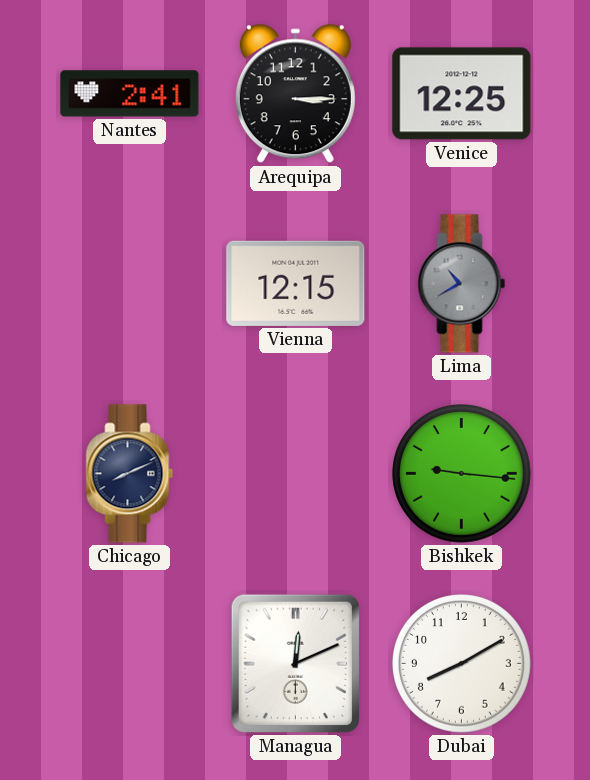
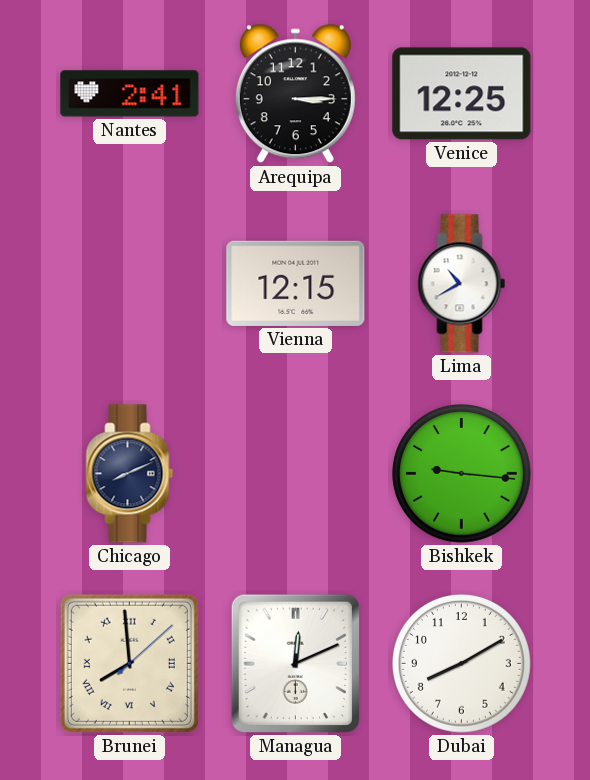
Lima dial: grey -> white
Brunei: none -> 7:59
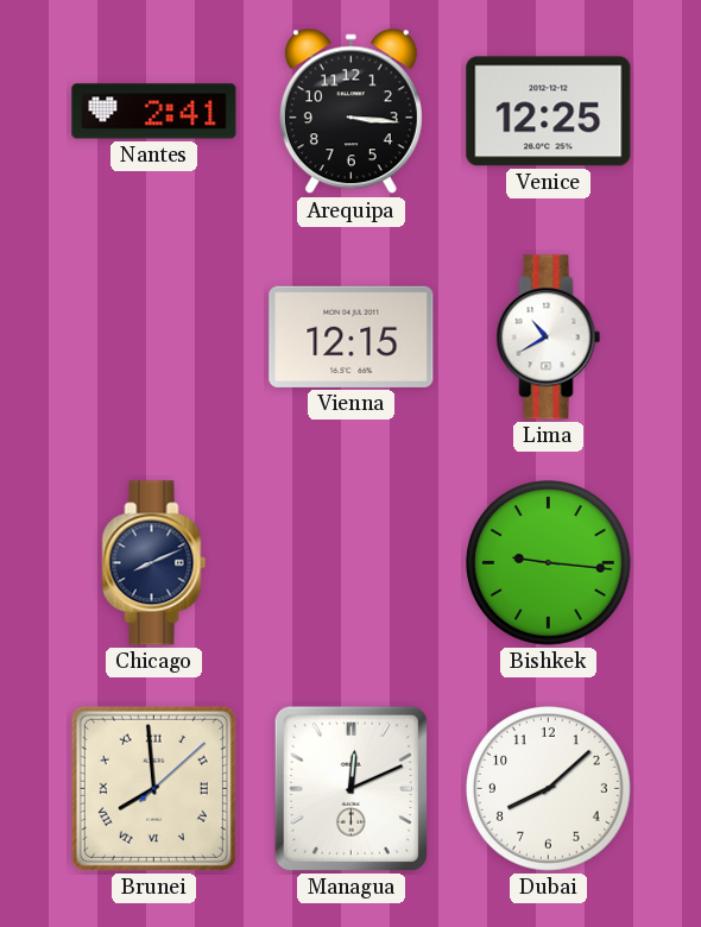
Arequipa: 3:15 -> 3:16
Dubai: 8:10 -> 8:08
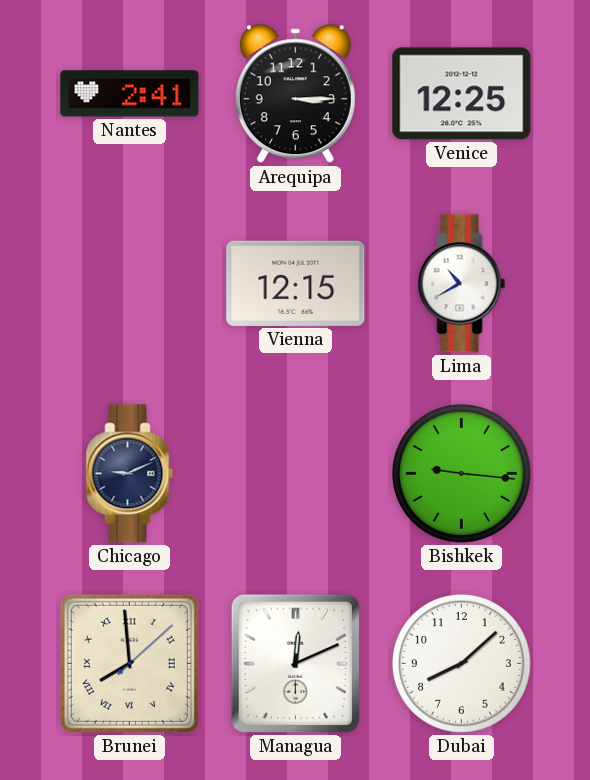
Arequipa: 3:16 -> 3:15
Chicago: 8:11 -> 9:11
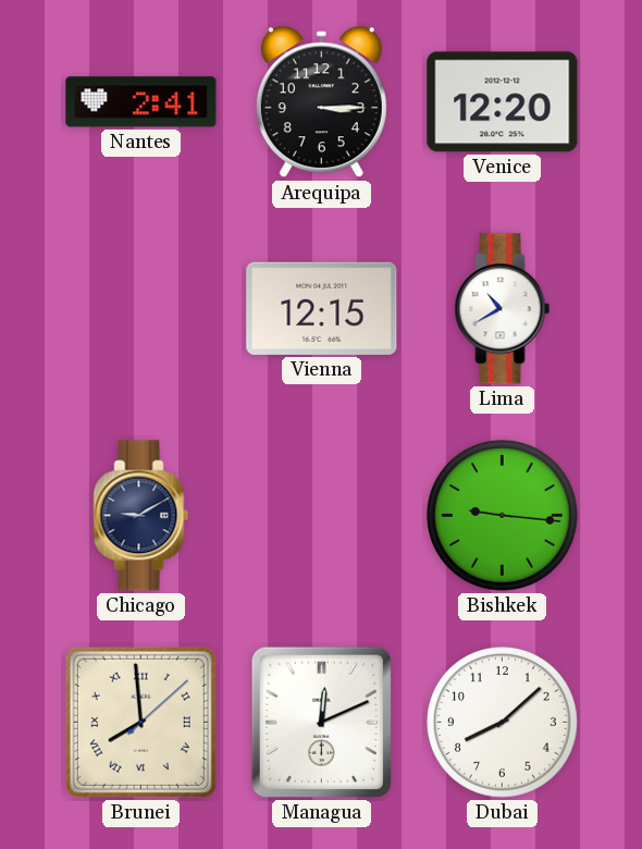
Venice: 12:25 -> 12:20
Chicago: 9:11 -> 9:10
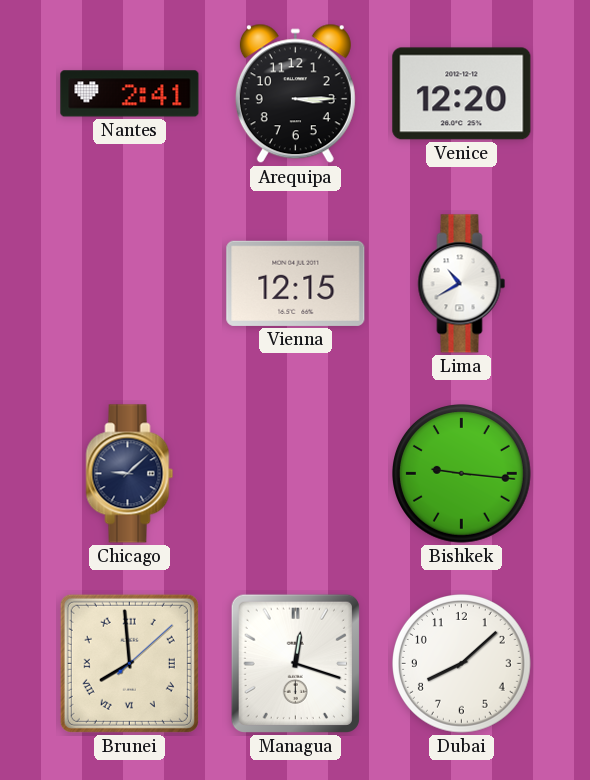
Chicago: 9:10 -> 9:08
Managua: 12:11 -> 12:18
